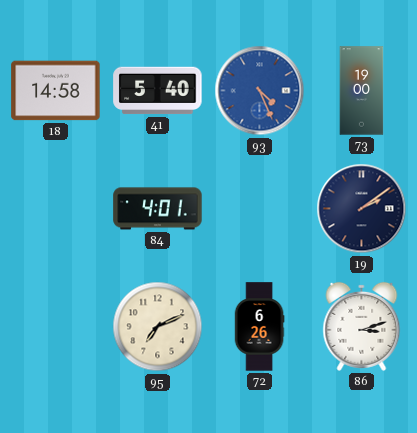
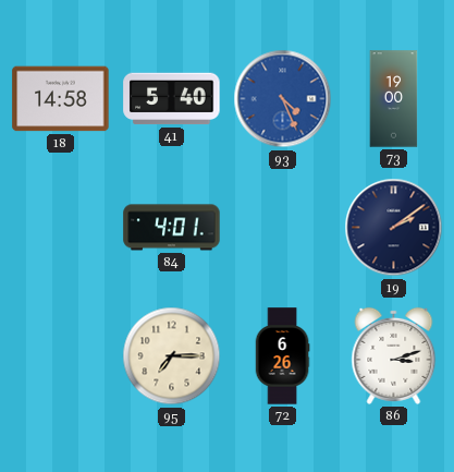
95: 7:11 -> 7:15
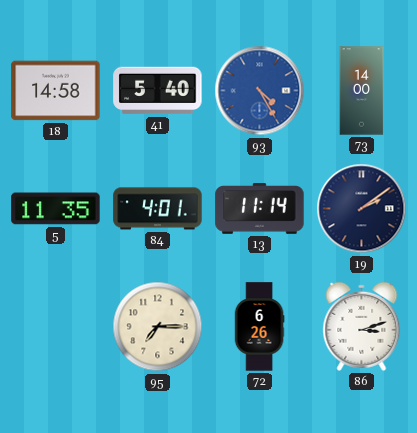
93: 4:26 -> 4:25
73: 19:00 -> 14:00
5: none -> 11:35
13: none -> 11:14
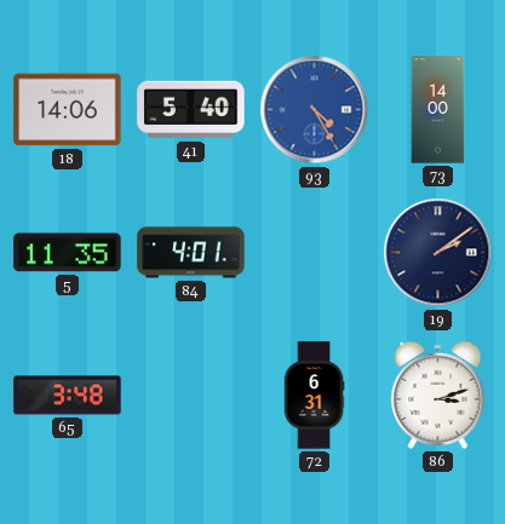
18: 14:58 -> 14:06
13: 11:14 -> none
65: none -> 3:48
95: 7:15 -> none
72: 6:26 -> 6:31
